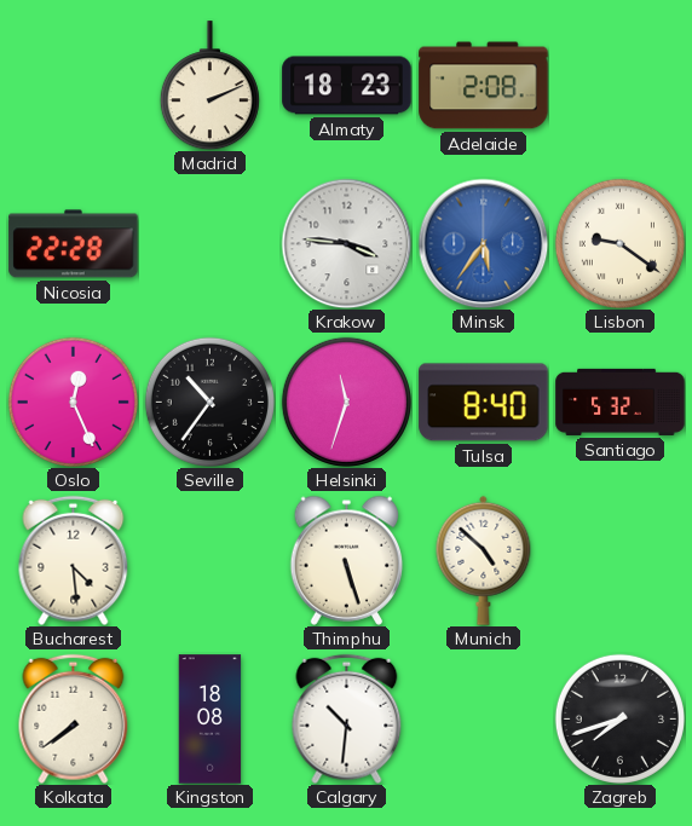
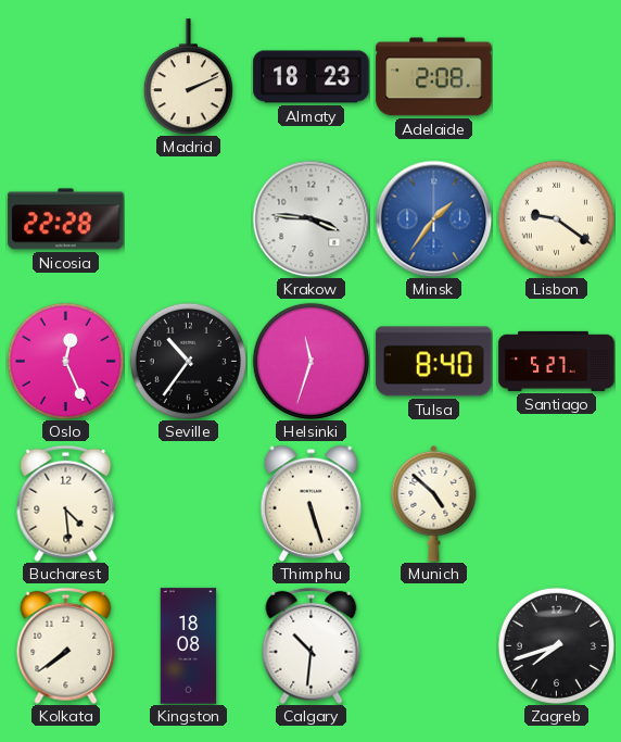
Minsk: 5:36 -> 1:36
Santiago: 5:32 -> 5:27
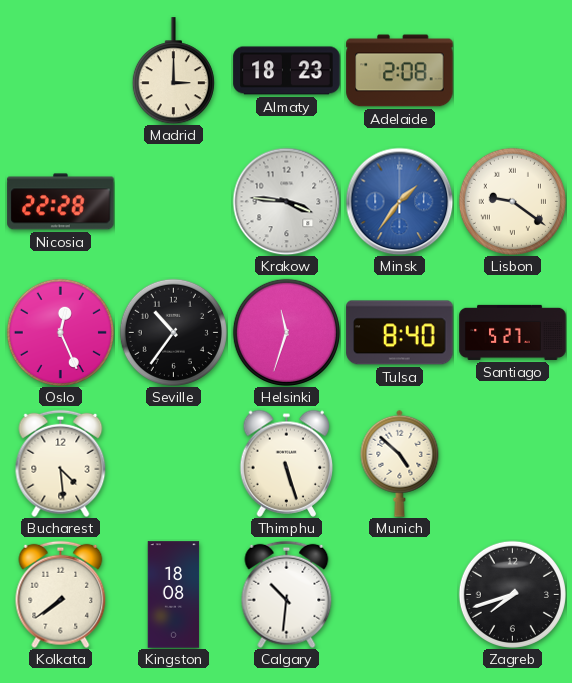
Madrid: 2:11 -> 3:00
